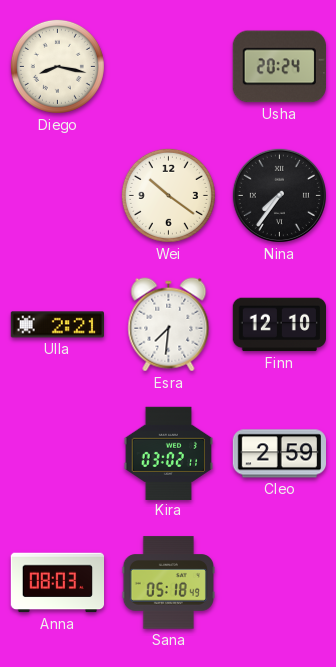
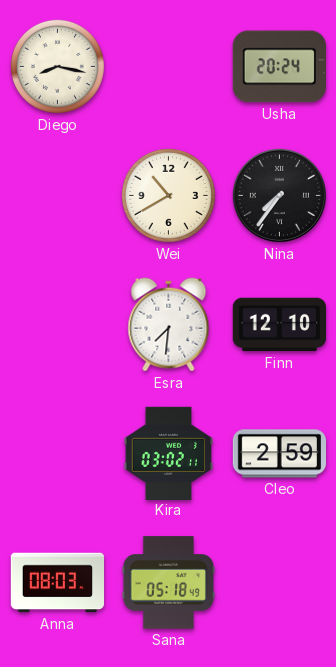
Wei: 10:21 -> 10:40
Ulla: 2:21 -> none
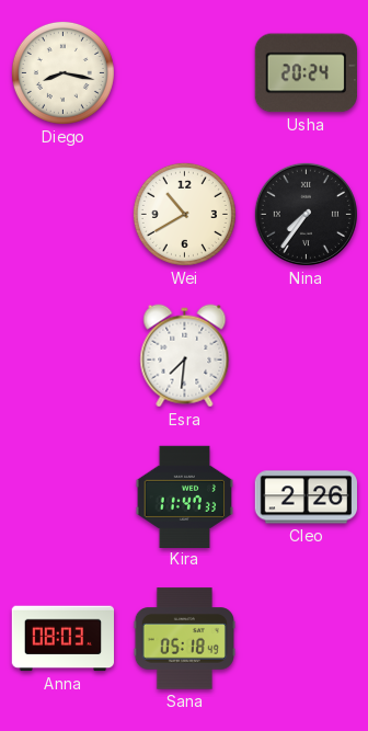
Finn: 12:10 -> none
Kira: 03:02 -> 11:47
Cleo: 2:59 -> 2:26
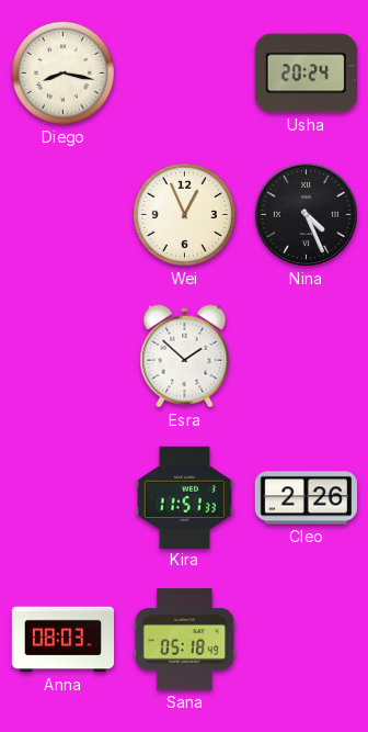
Wei: 10:40 -> 12:56
Nina: 7:36 -> 4:26
Esra: 7:31 -> 1:52
Kira: 11:47 -> 11:51
